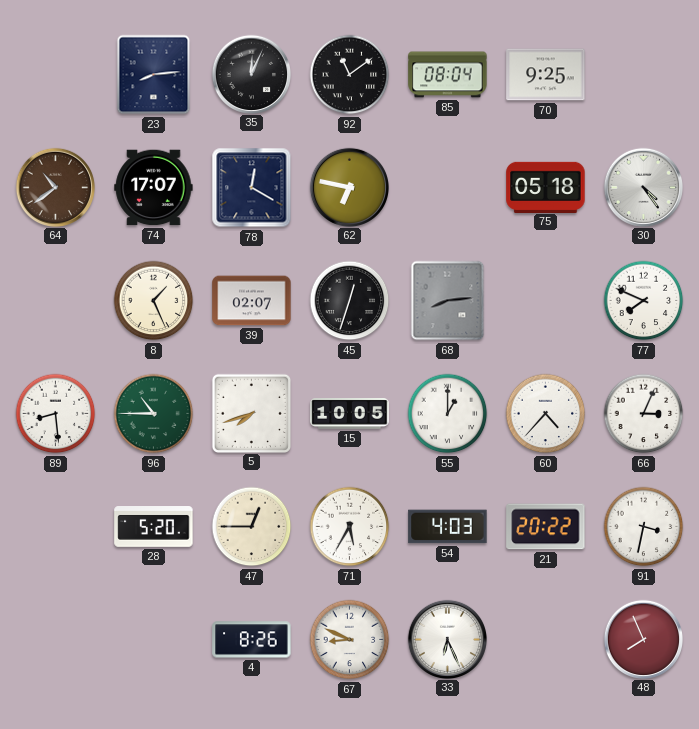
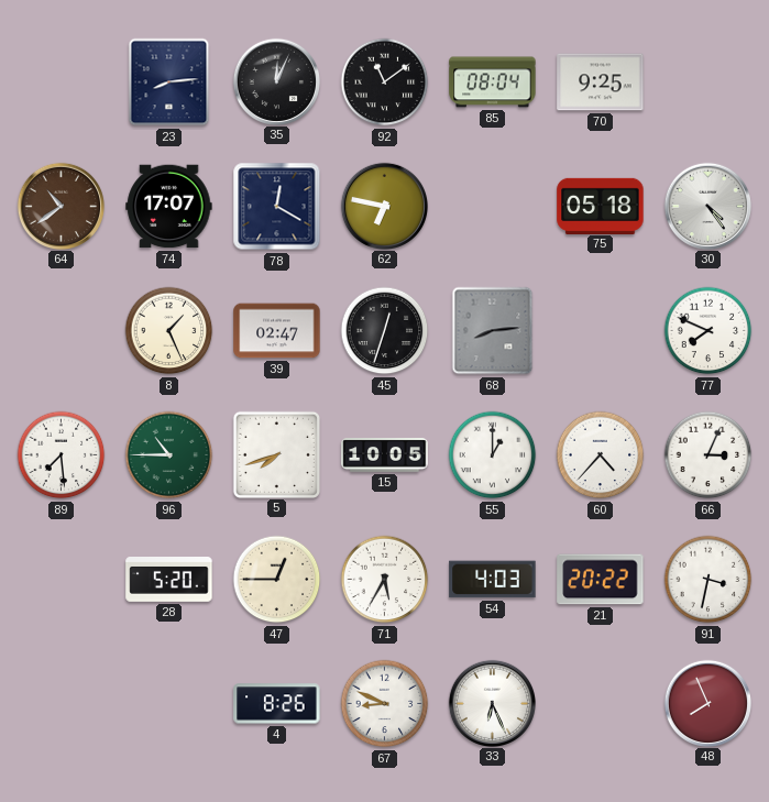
39: 02:07 -> 02:47
89: 8:29 -> 7:29
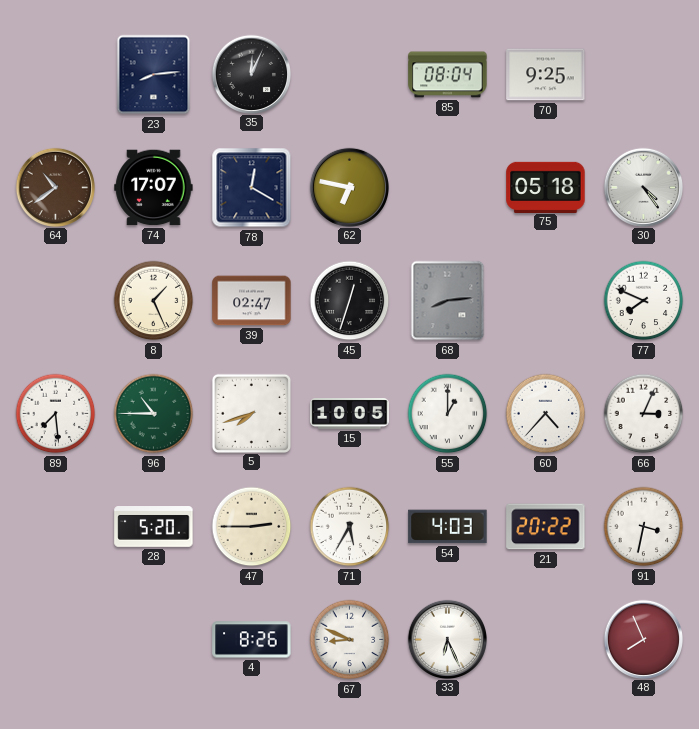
92: 11:09 -> none
47: 12:45 -> 2:45
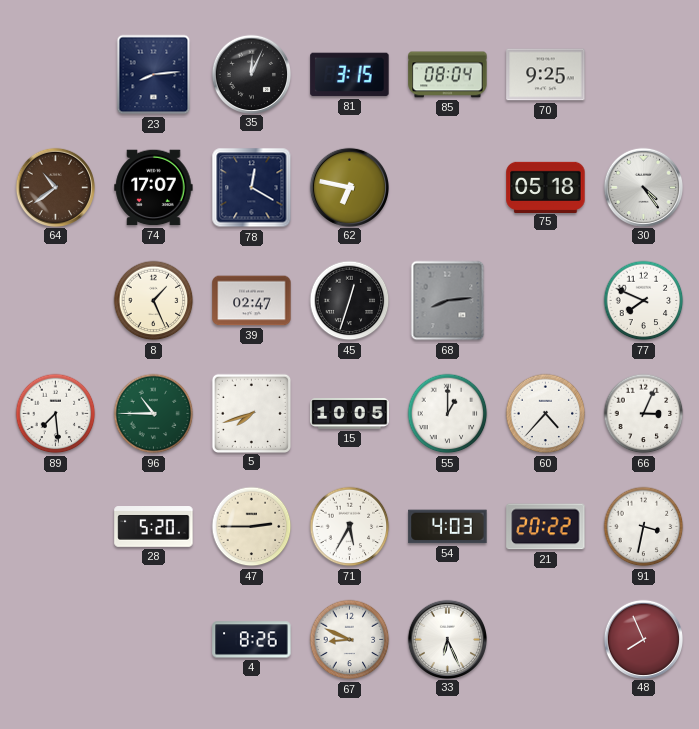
81: none -> 3:15
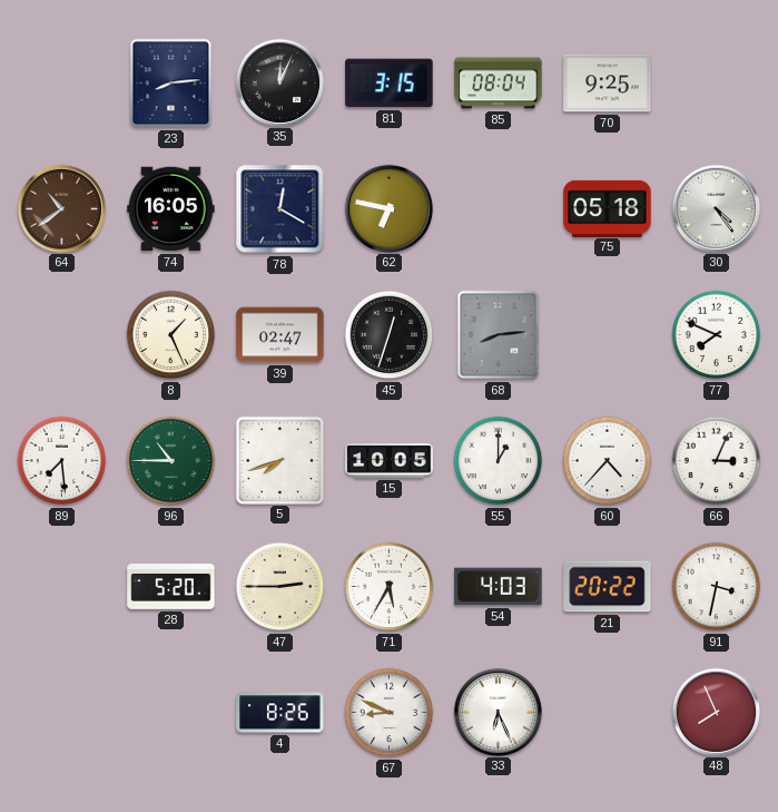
74: 17:07 -> 16:05
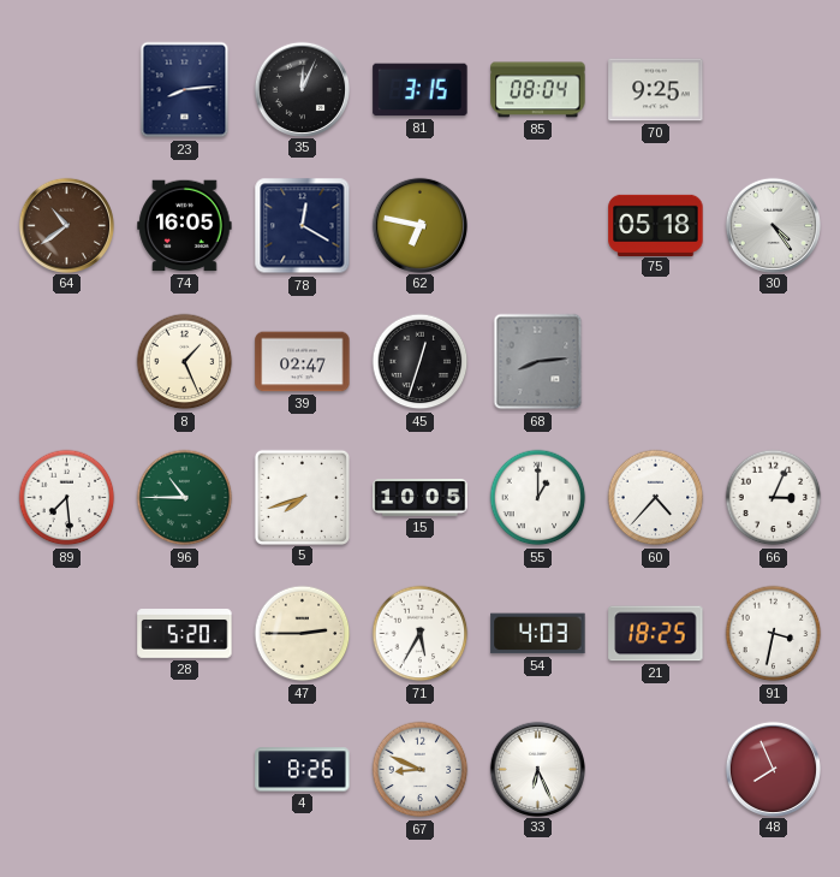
77: 7:49 -> none
21: 20:22 -> 18:25
